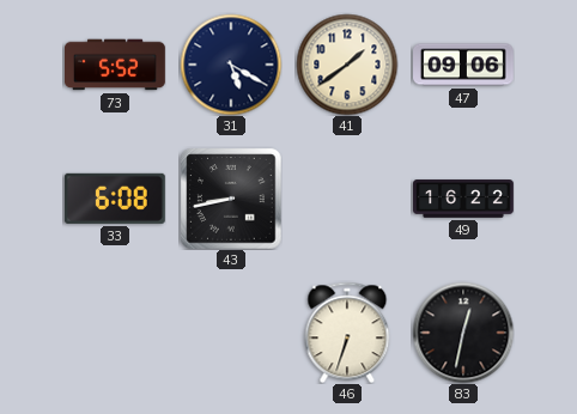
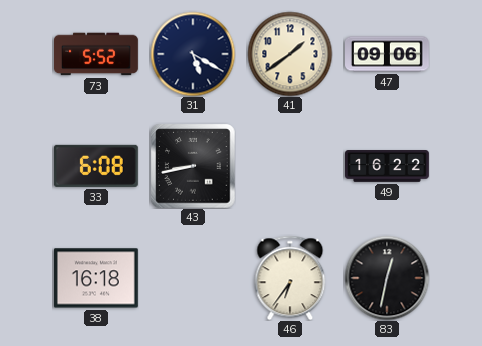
38: none -> 16:18
46: 6:33 -> 6:36
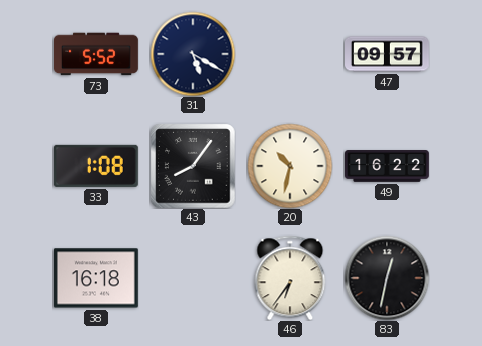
41: 1:39 -> none
47: 09:06 -> 09:57
33: 6:08 -> 1:08
43: 8:43 -> 8:06
20: none -> 10:32
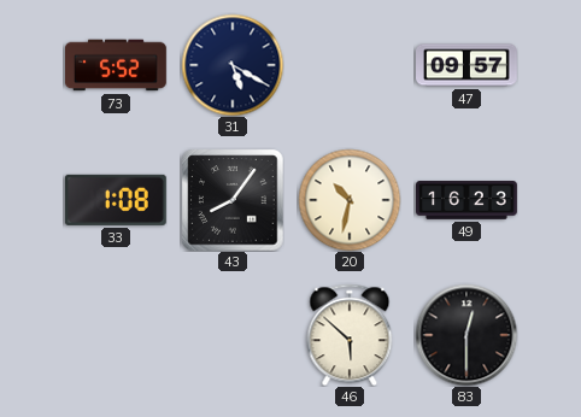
49: 16:22 -> 16:23
38: 16:18 -> none
46: 6:36 -> 5:52
83: 12:32 -> 12:30
